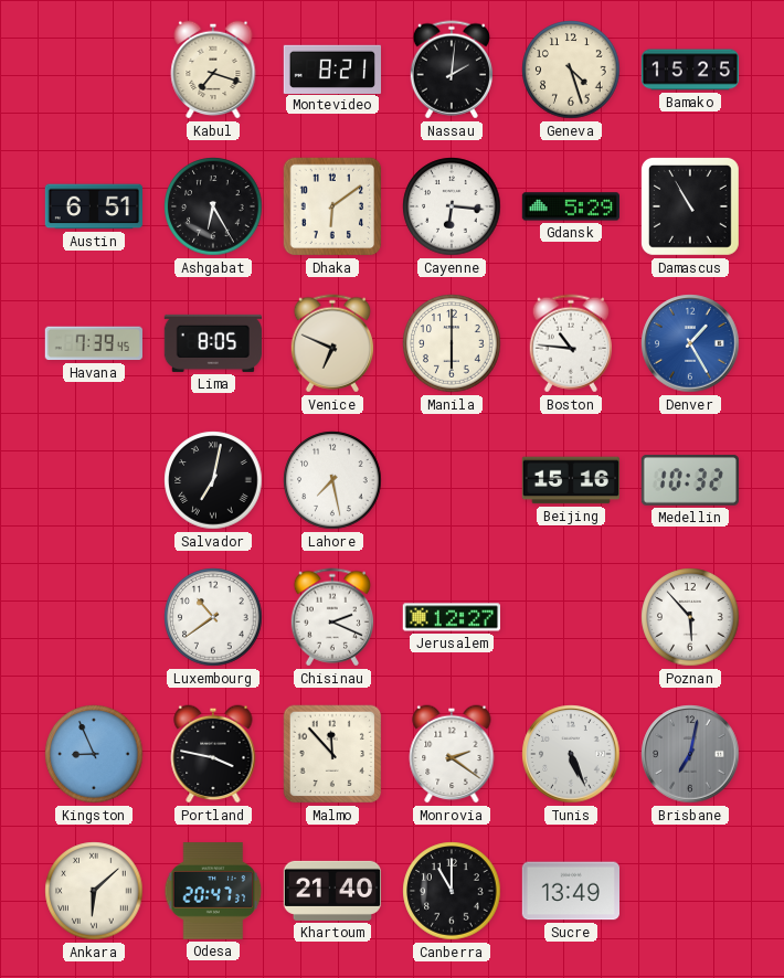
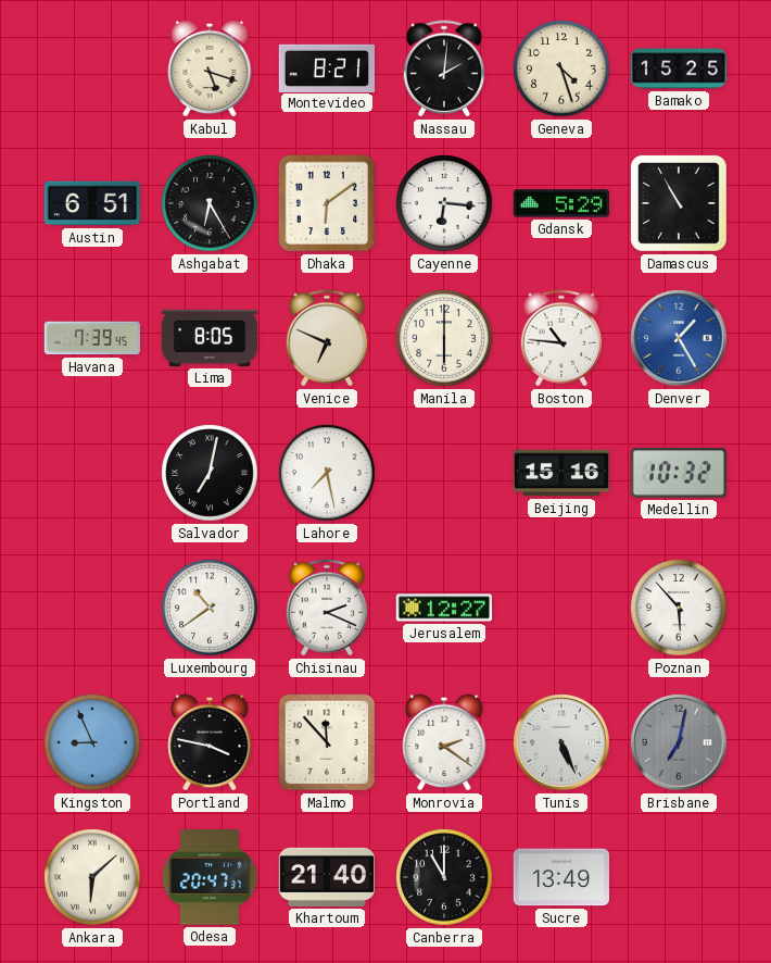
Kabul: 7:18 -> 5:18
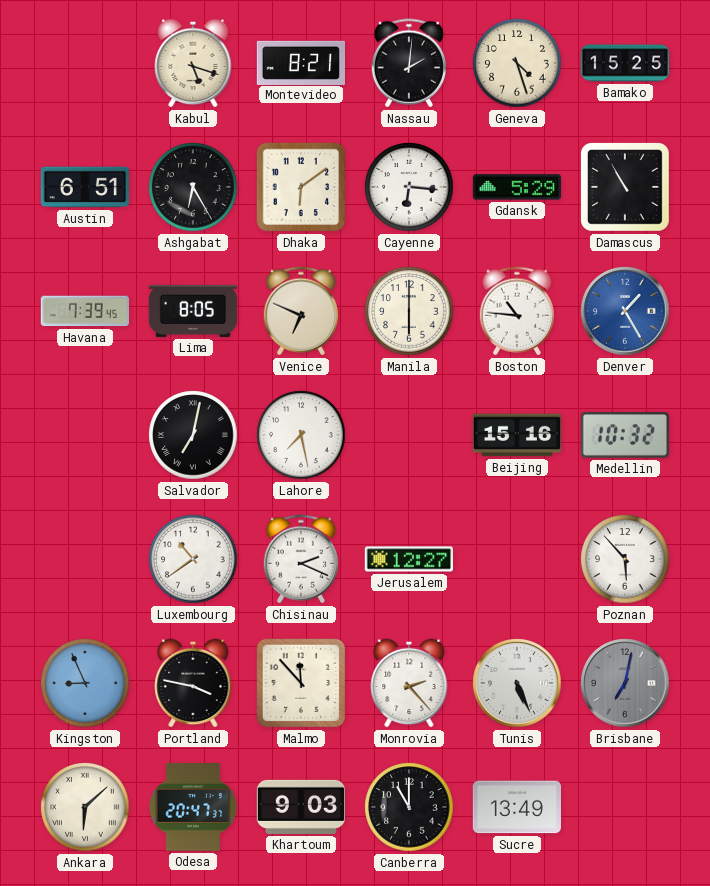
Monrovia: 2:21 -> 2:23
Khartoum: 21:40 -> 9:03
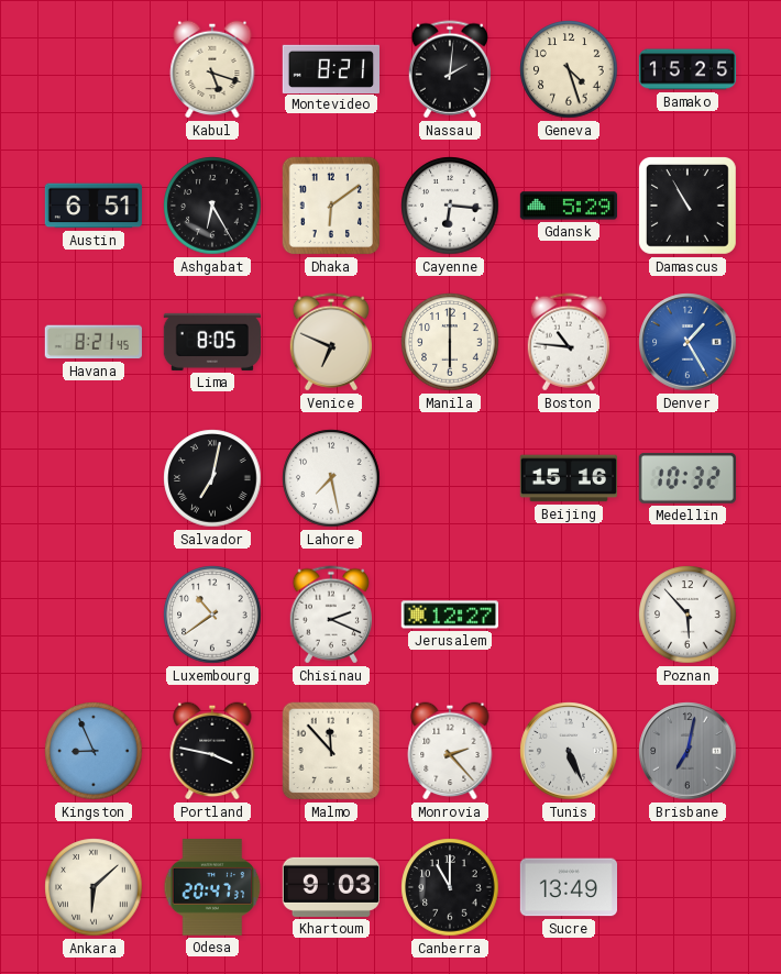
Havana: 7:39 -> 8:21
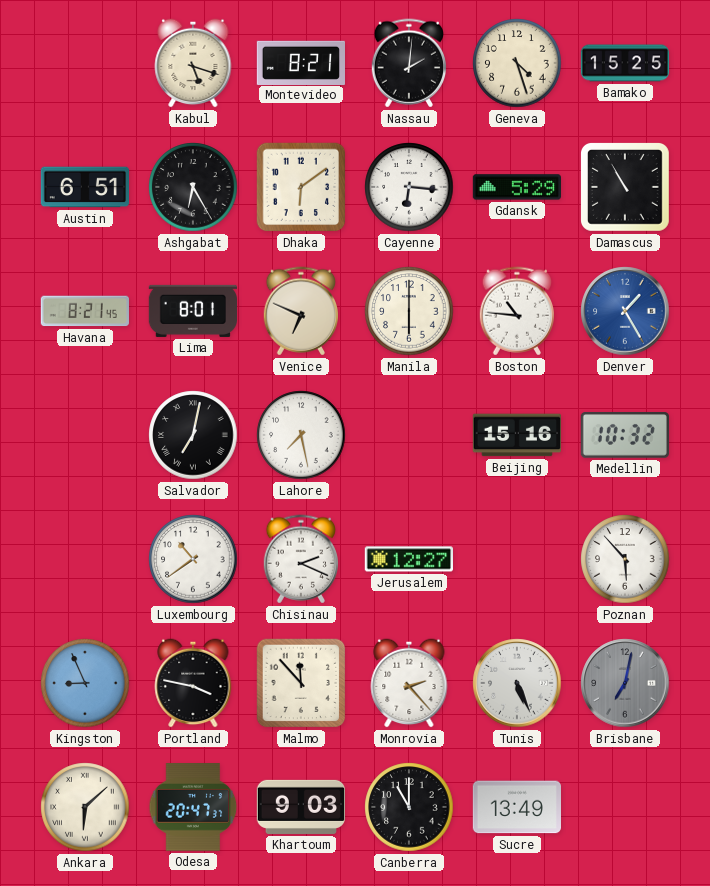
Lima: 8:05 -> 8:01
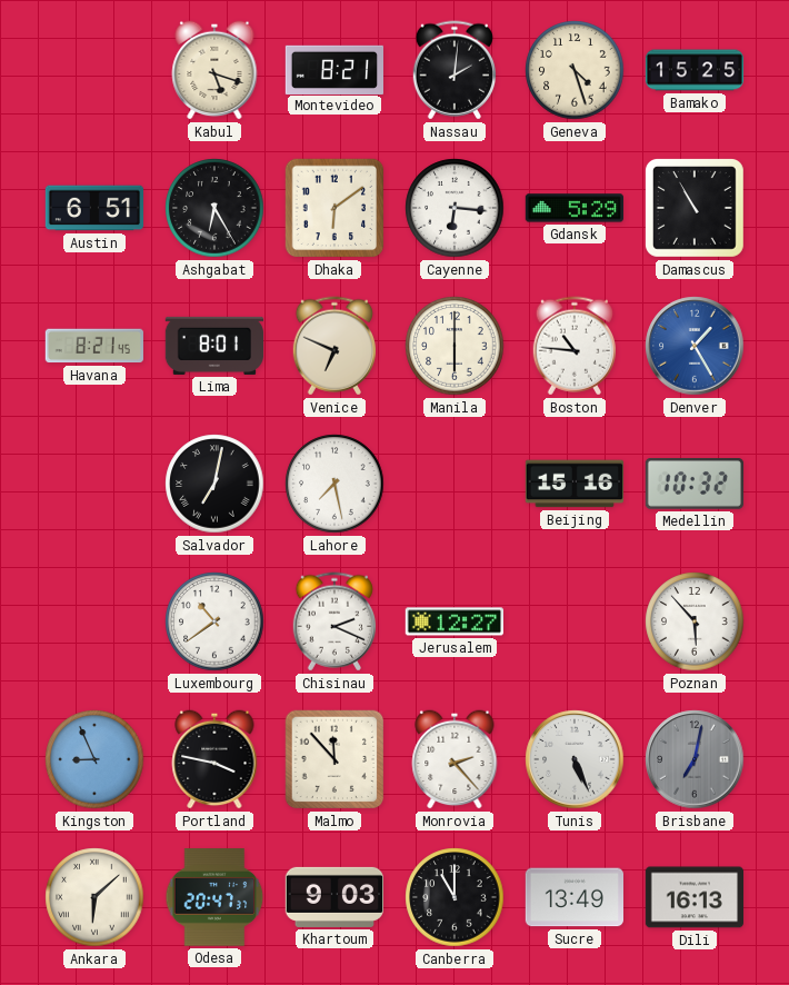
Dili: none -> 16:13
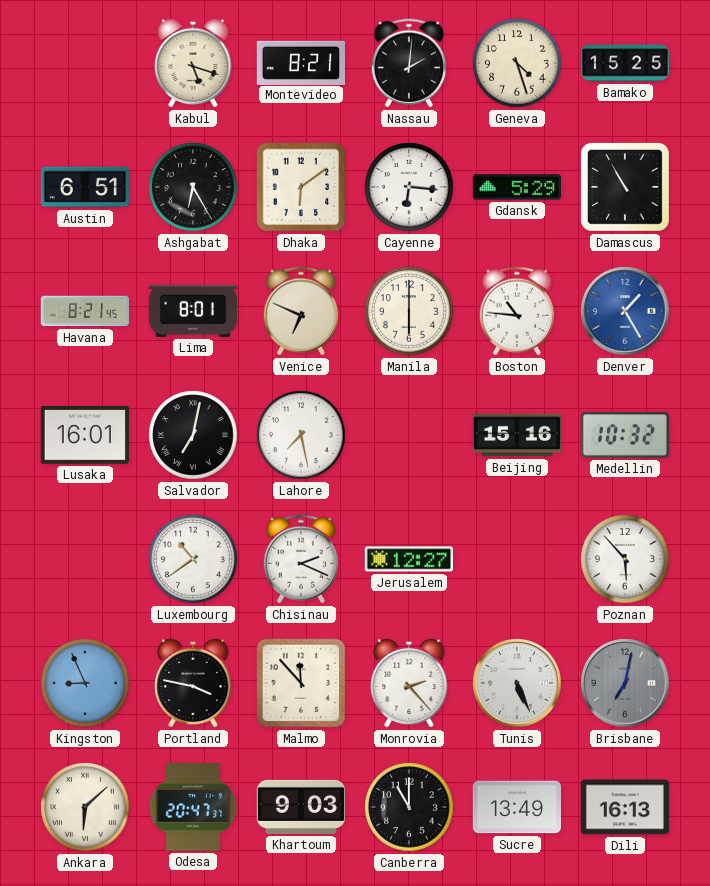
Lusaka: none -> 16:01
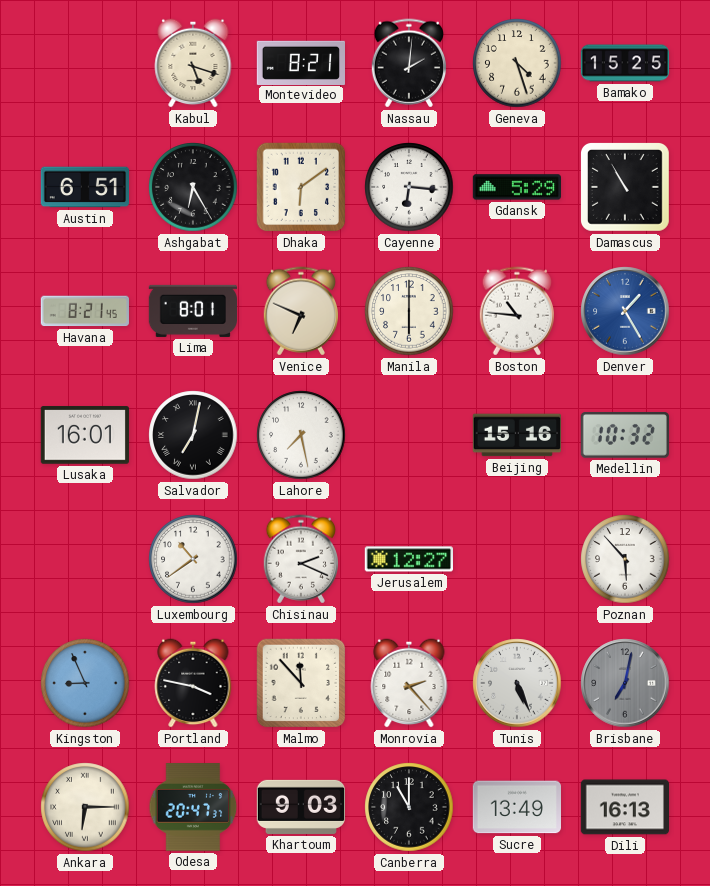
Ankara: 6:08 -> 6:15
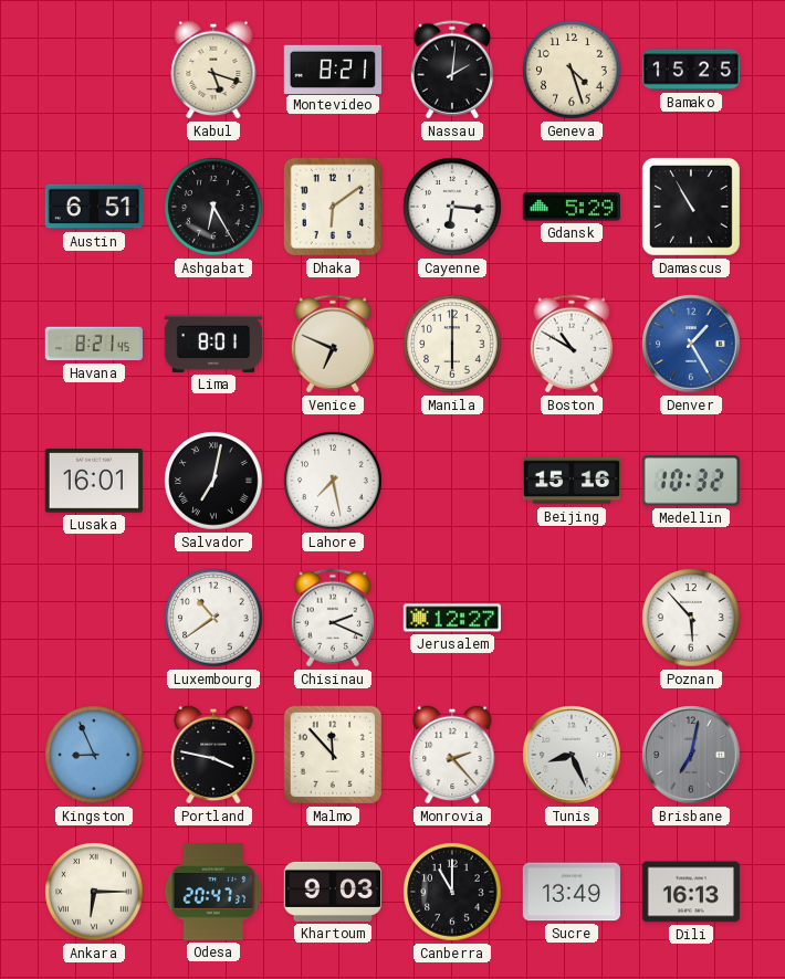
Boston: 10:46 -> 10:50
Tunis: 5:26 -> 8:26
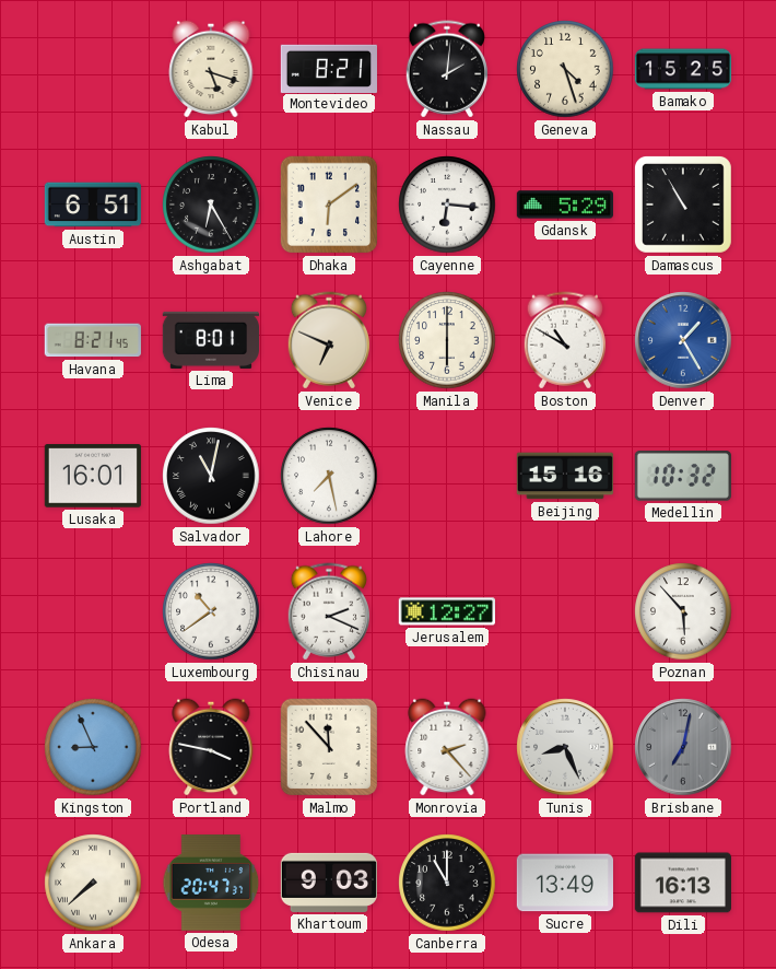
Salvador: 7:02 -> 11:02
Ankara: 6:15 -> 7:38
